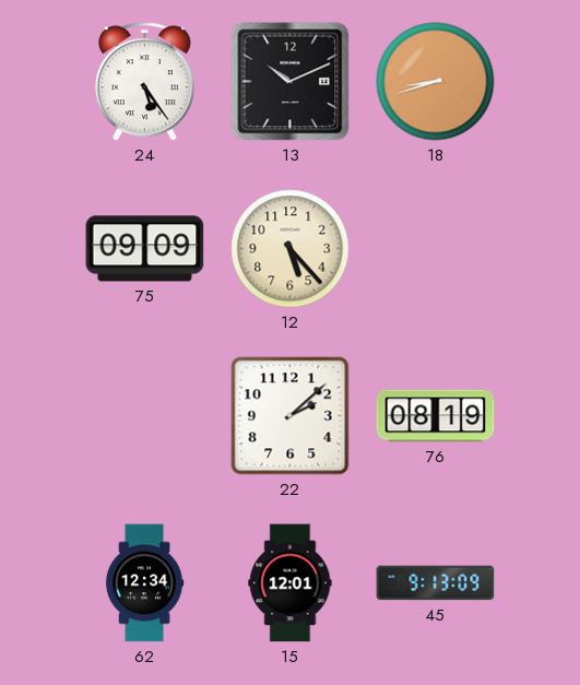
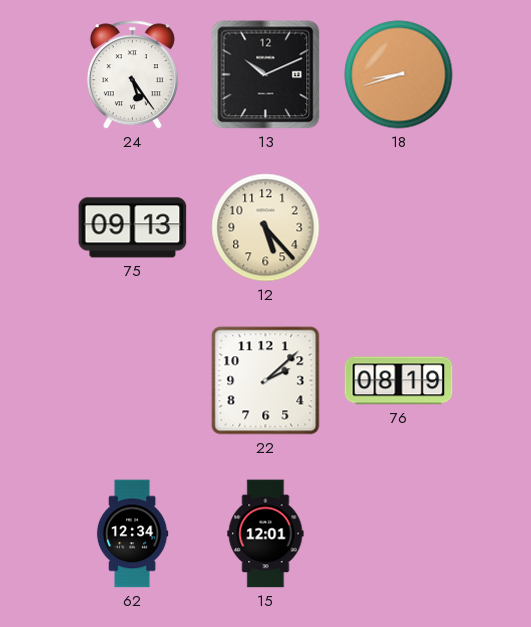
75: 09:09 -> 09:13
45: 9:13 -> none
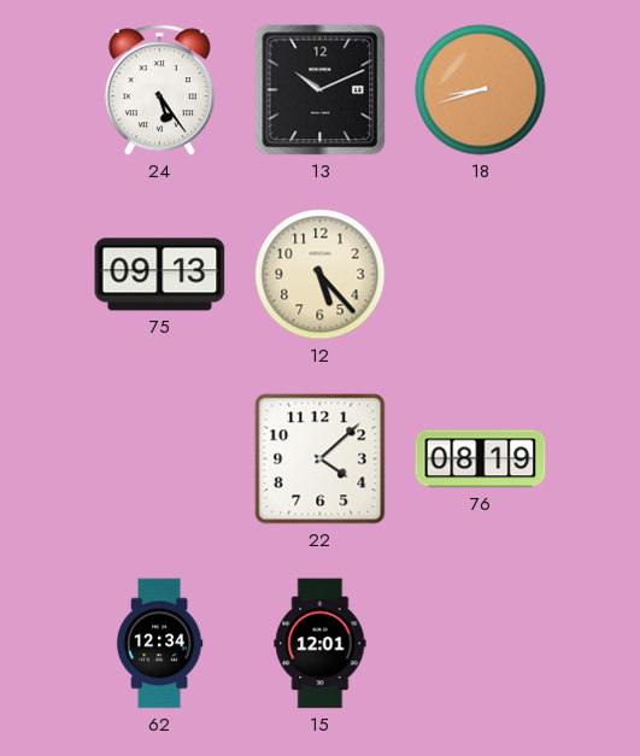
22: 2:08 -> 4:08
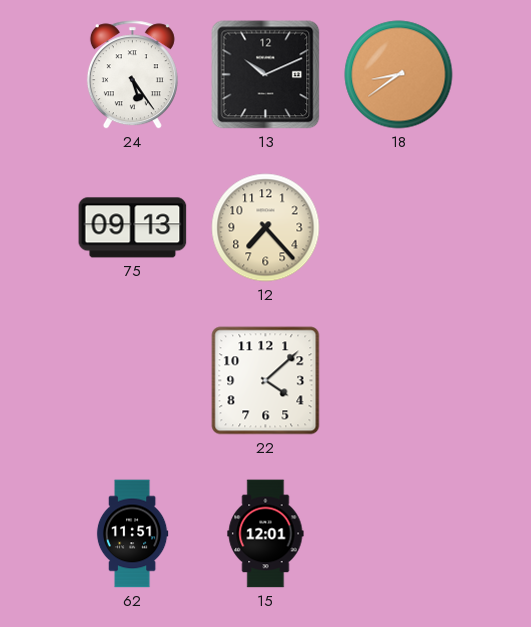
18: 8:42 -> 8:39
12: 5:23 -> 7:23
76: 08:19 -> none
62: 12:34 -> 11:51
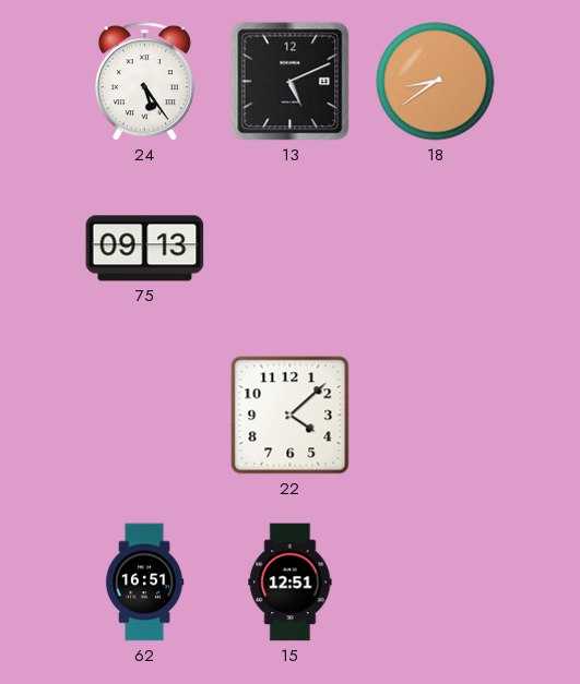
13: 10:11 -> 5:11
12: 7:23 -> none
62: 11:51 -> 16:51
15: 12:01 -> 12:51
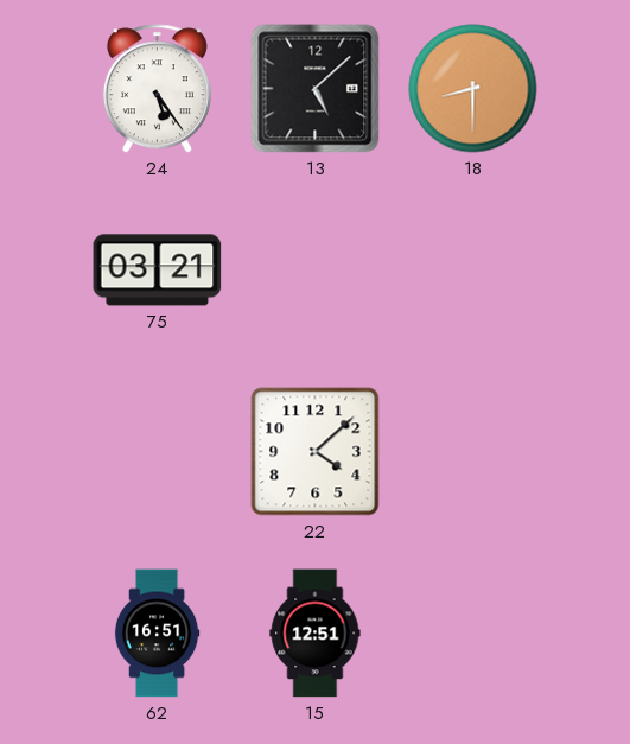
13: 5:11 -> 5:08
18: 8:39 -> 8:30
75: 09:13 -> 03:21
